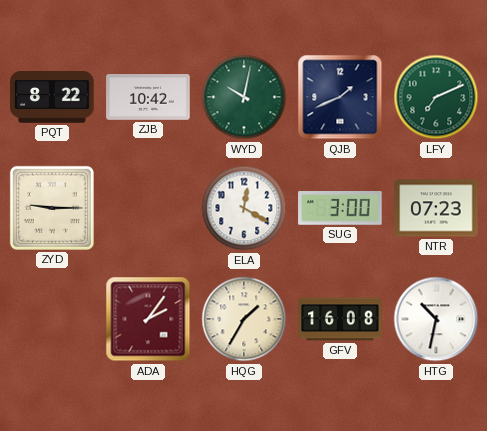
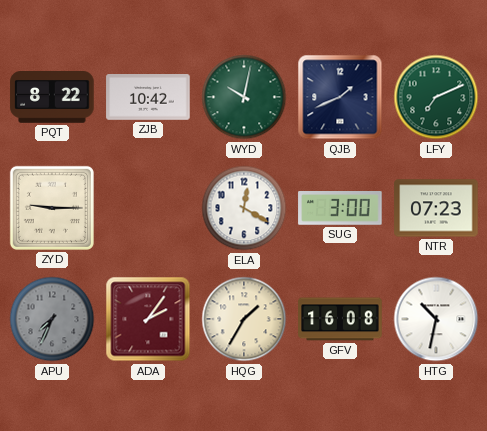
APU: none -> 7:34
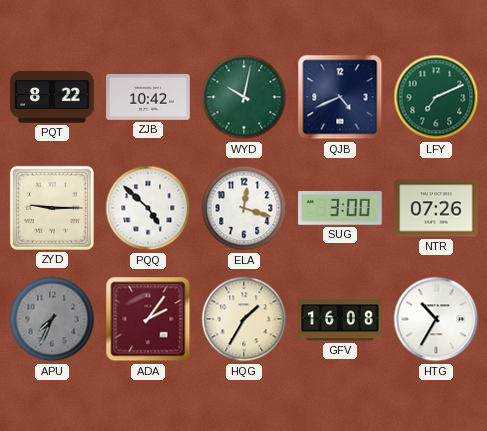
QJB: 1:41 -> 4:41
PQQ: none -> 4:52
ELA: 12:20 -> 12:18
NTR: 07:23 -> 07:26
HTG: 10:32 -> 10:35
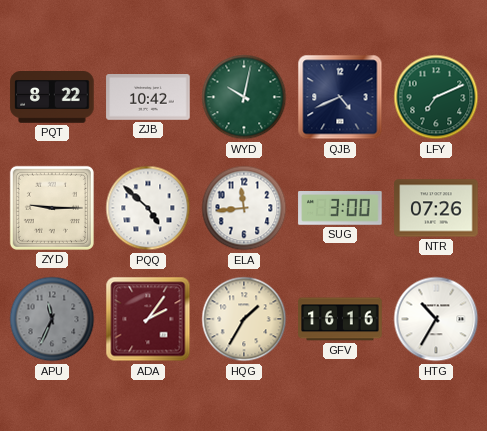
ELA: 12:18 -> 11:44
APU: 7:34 -> 11:34
GFV: 16:08 -> 16:16
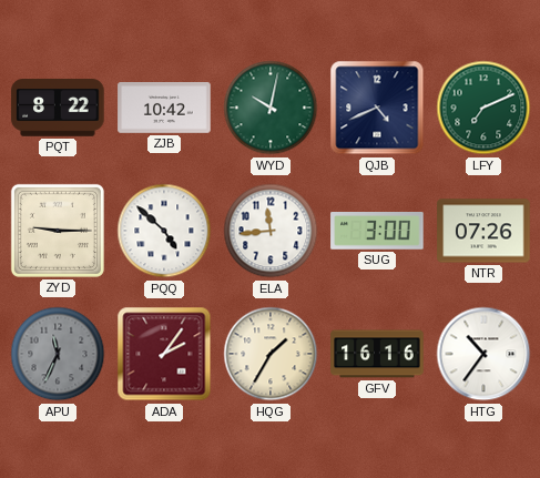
HTG: 10:35 -> 10:36
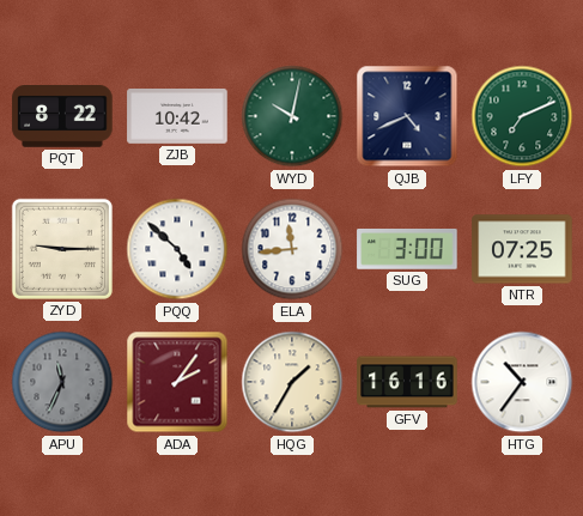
NTR: 07:26 -> 07:25
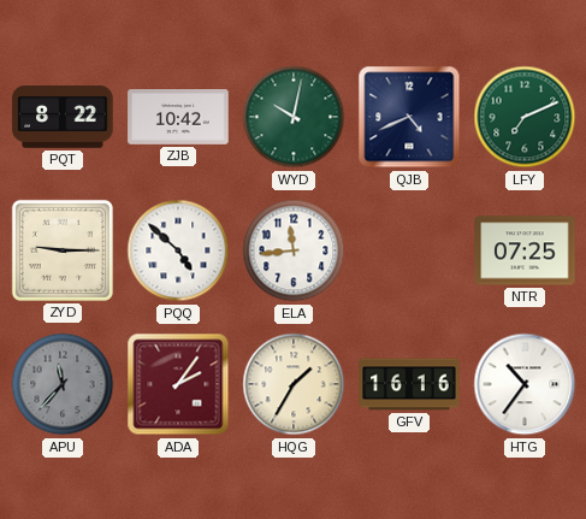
SUG: 3:00 -> none
APU: 11:34 -> 11:37
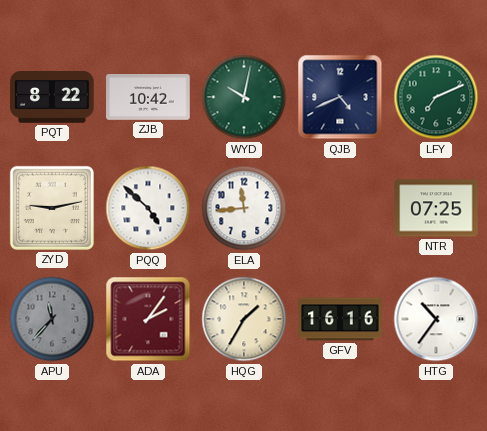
ZYD: 9:15 -> 9:13
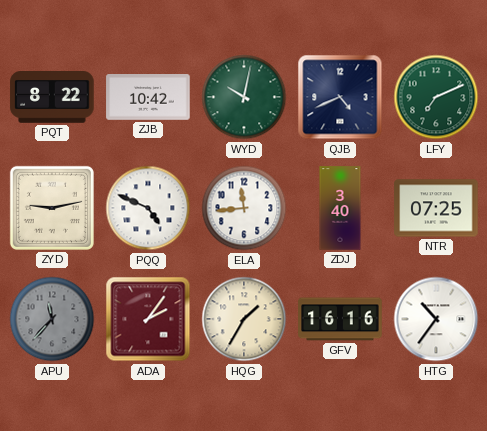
PQQ: 4:52 -> 4:49
ZDJ: none -> 3:40
